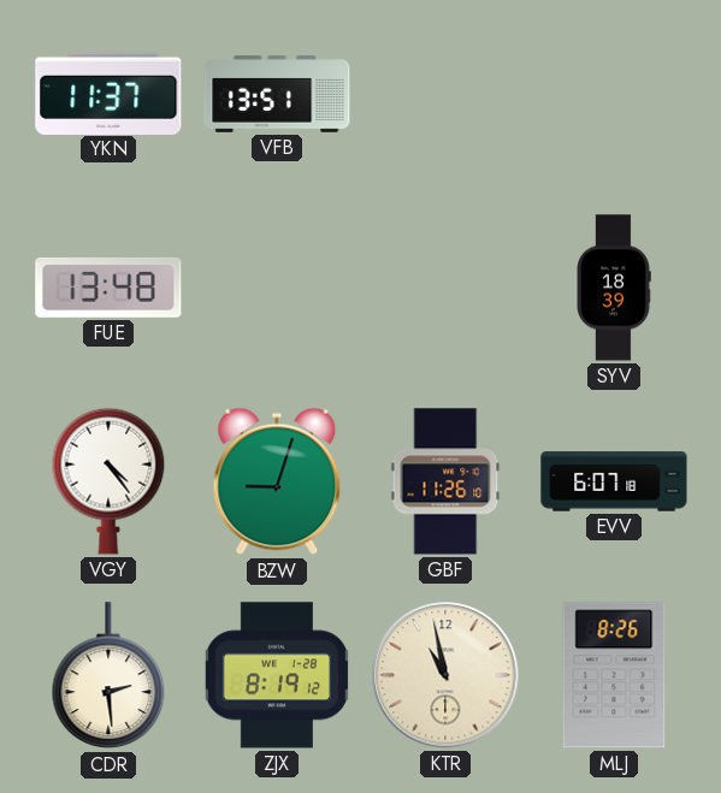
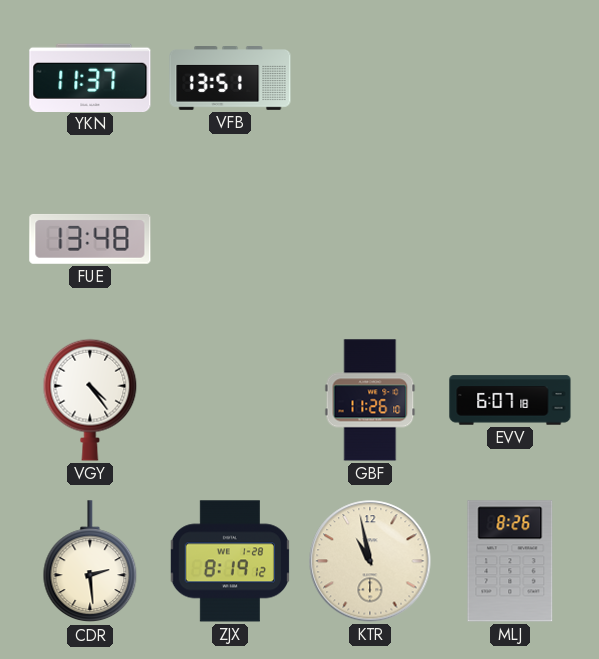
SYV: 18:39 -> none
BZW: 9:03 -> none
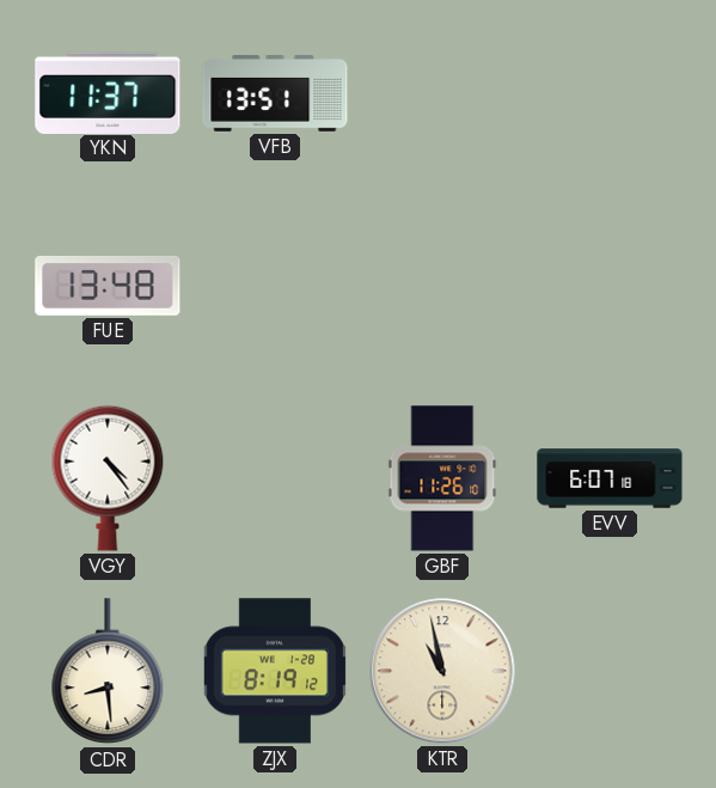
CDR: 2:29 -> 8:29
MLJ: 8:26 -> none
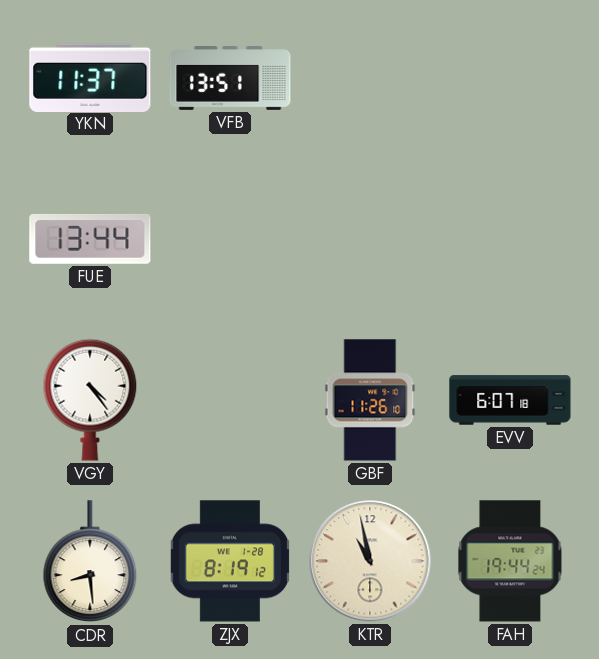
FUE: 13:48 -> 13:44
FAH: none -> 19:44
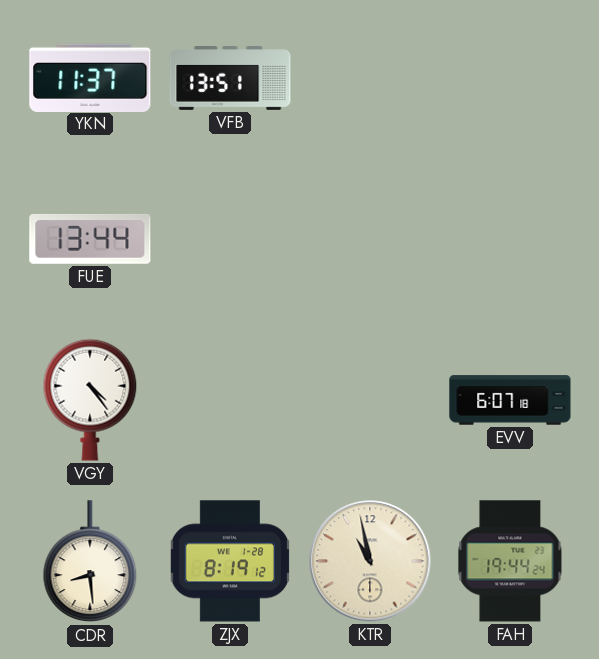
GBF: 11:26 -> none
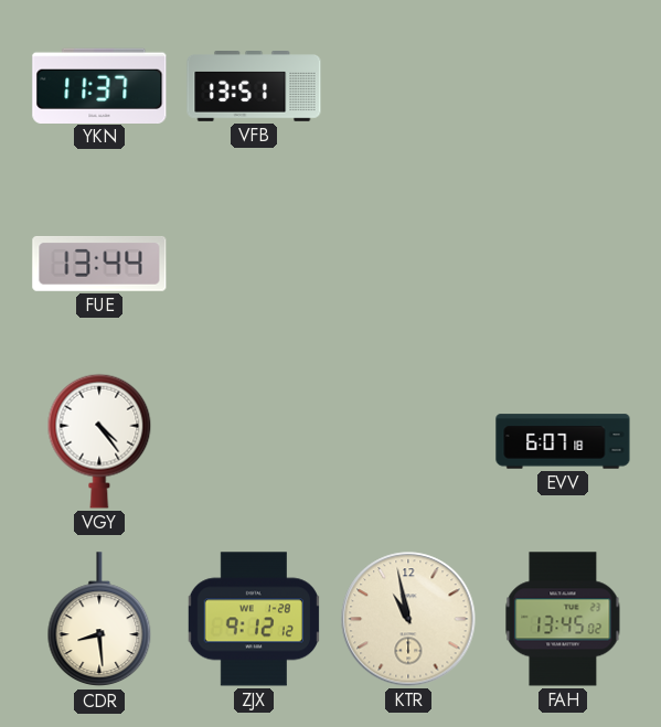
ZJX: 8:19 -> 9:12
FAH: 19:44 -> 13:45
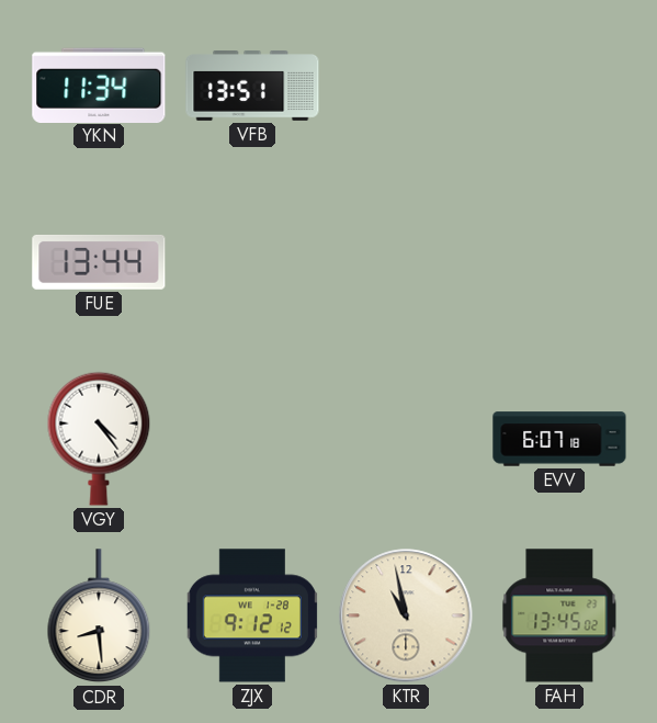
YKN: 11:37 -> 11:34
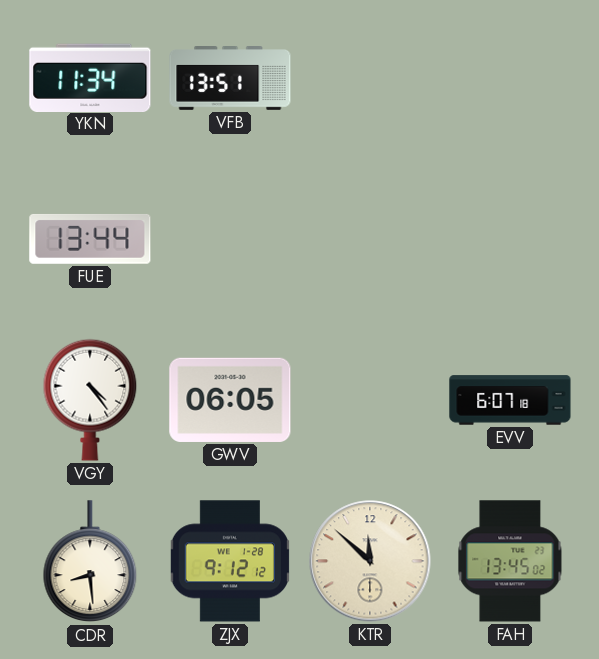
GWV: none -> 06:05
KTR: 10:58 -> 11:52
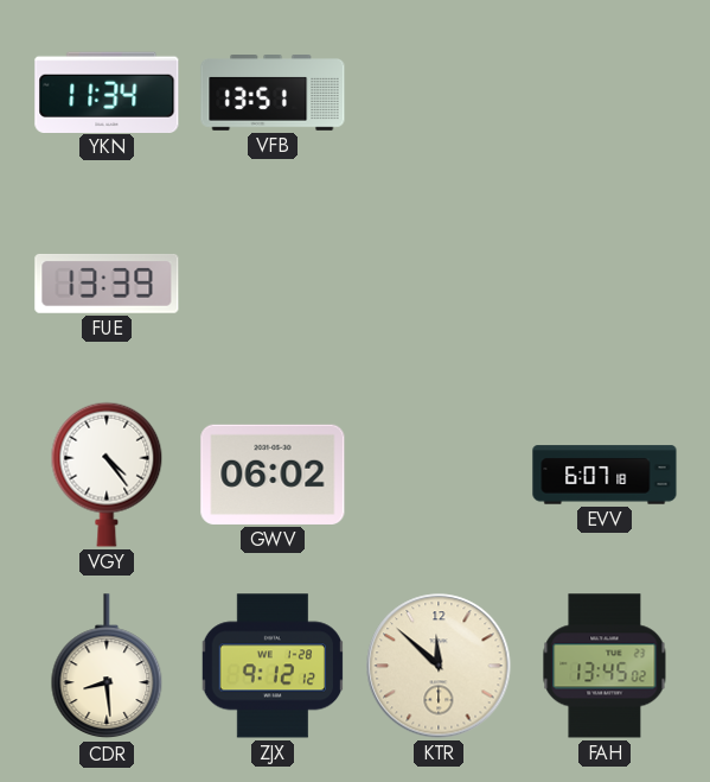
FUE: 13:44 -> 13:39
GWV: 06:05 -> 06:02
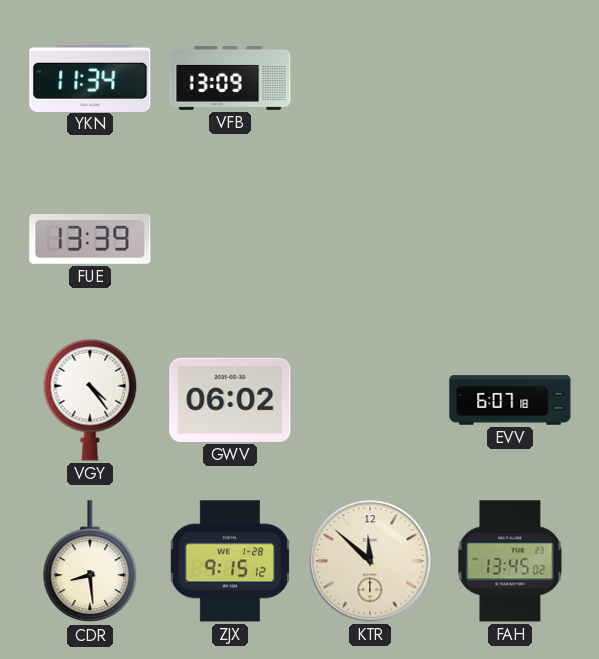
VFB: 13:51 -> 13:09
ZJX: 9:12 -> 9:15
